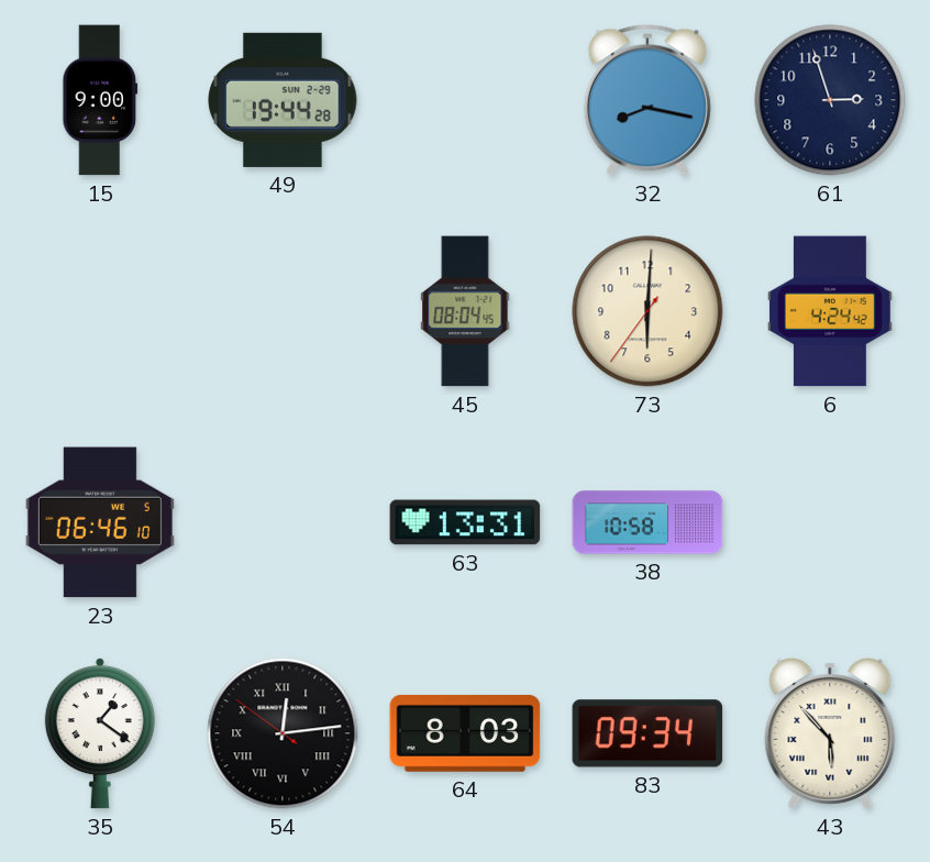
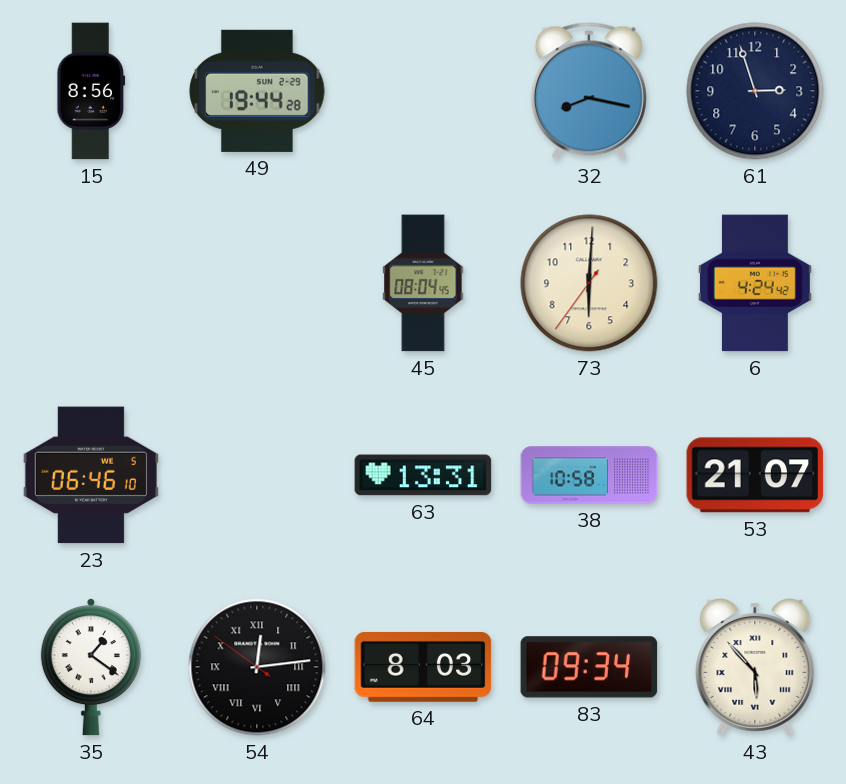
15: 9:00 -> 8:56
53: none -> 21:07
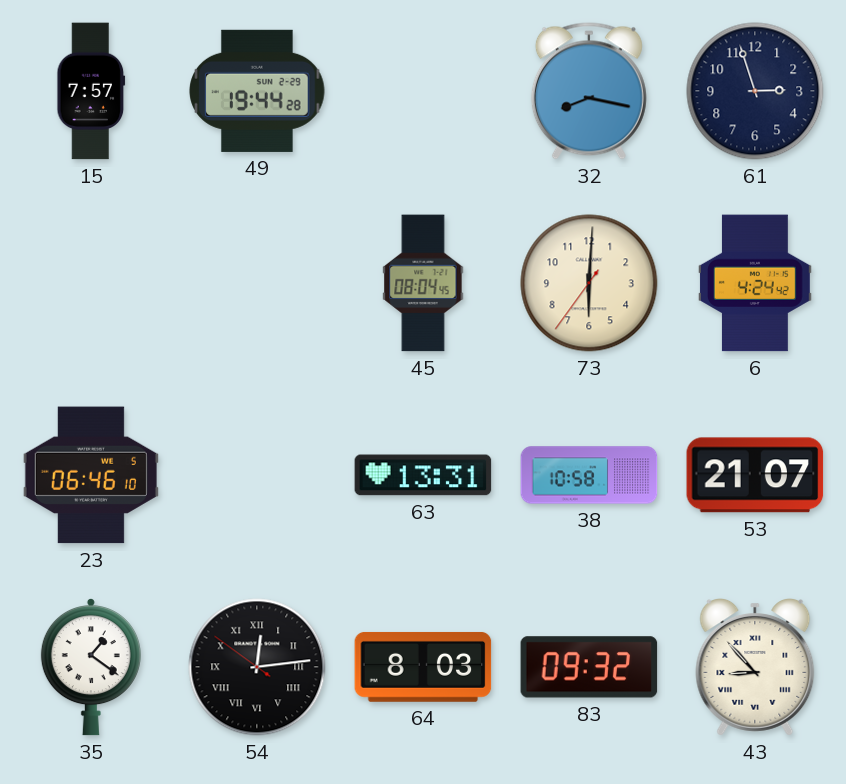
15: 8:56 -> 7:57
83: 09:34 -> 09:32
43: 5:53 -> 8:53
